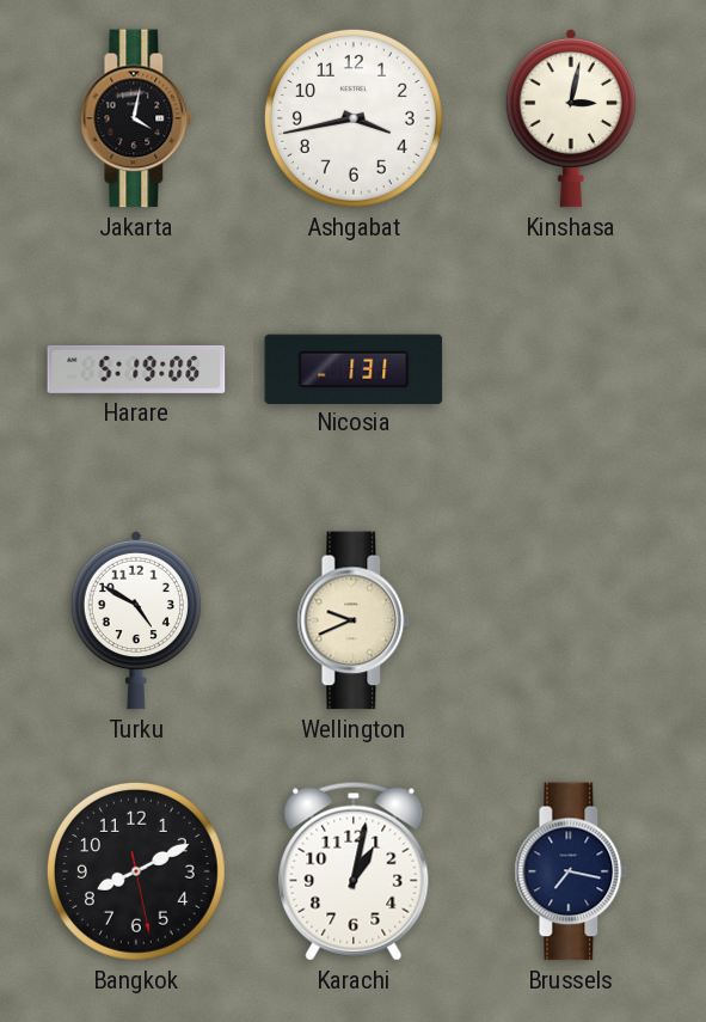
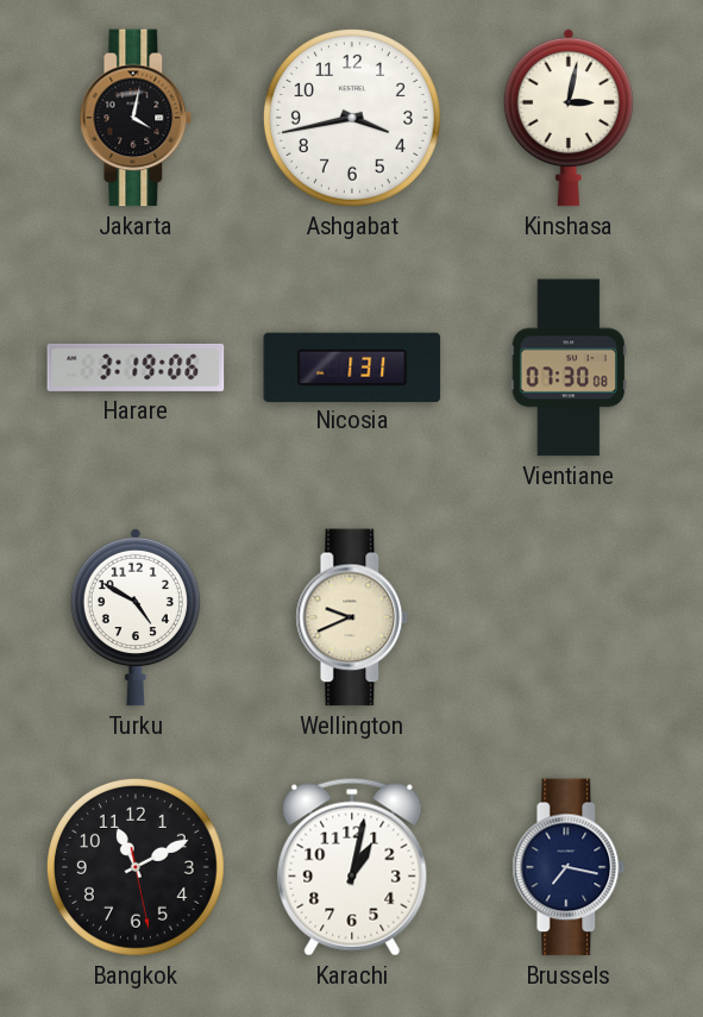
Harare: 5:19 -> 3:19
Vientiane: none -> 07:30
Bangkok: 8:10 -> 11:10
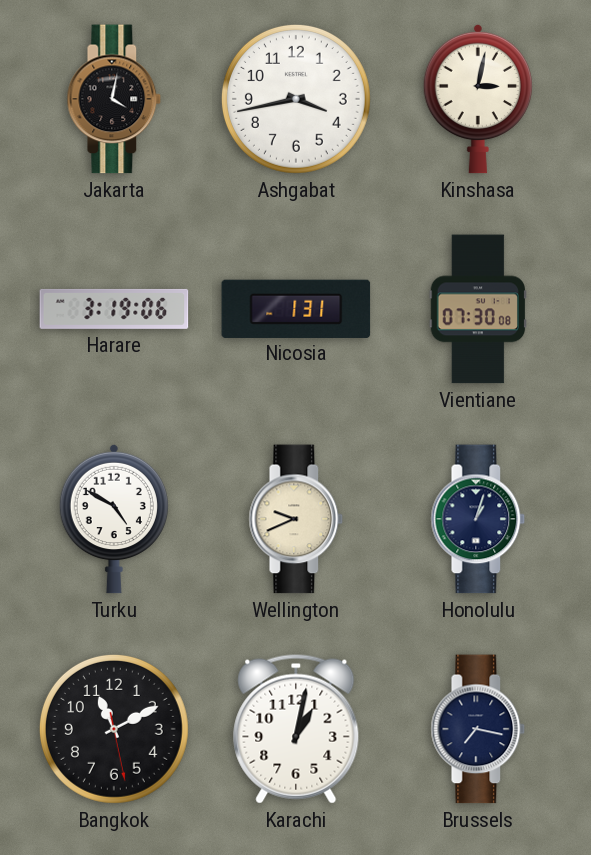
Honolulu: none -> 1:03
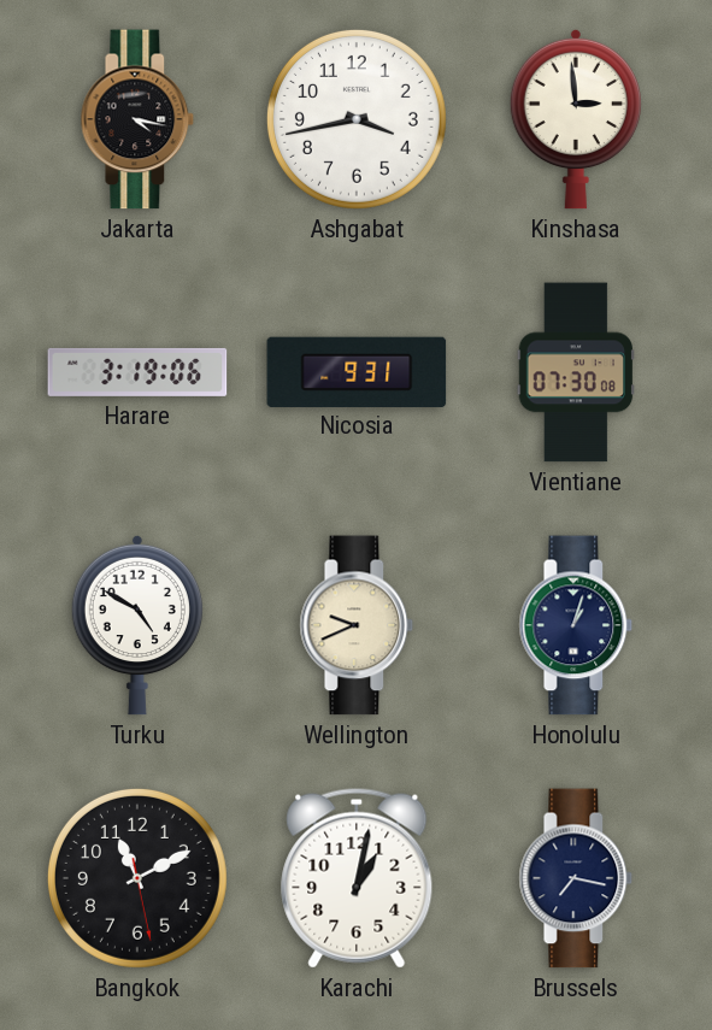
Jakarta: 4:02 -> 4:17
Kinshasa: 3:02 -> 2:59
Nicosia: 1:31 -> 9:31
